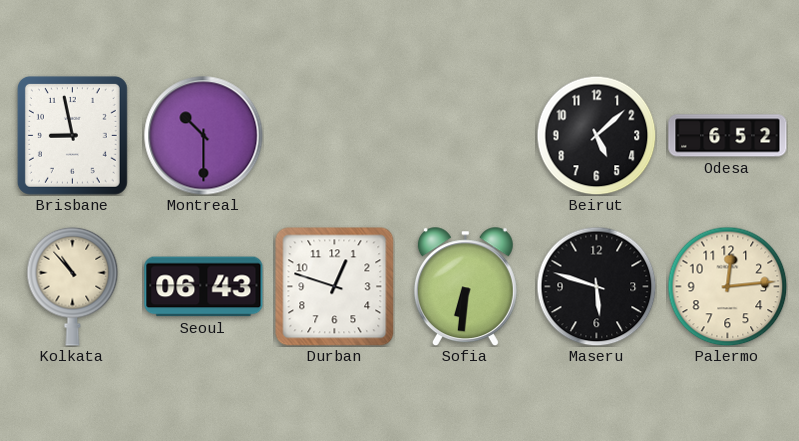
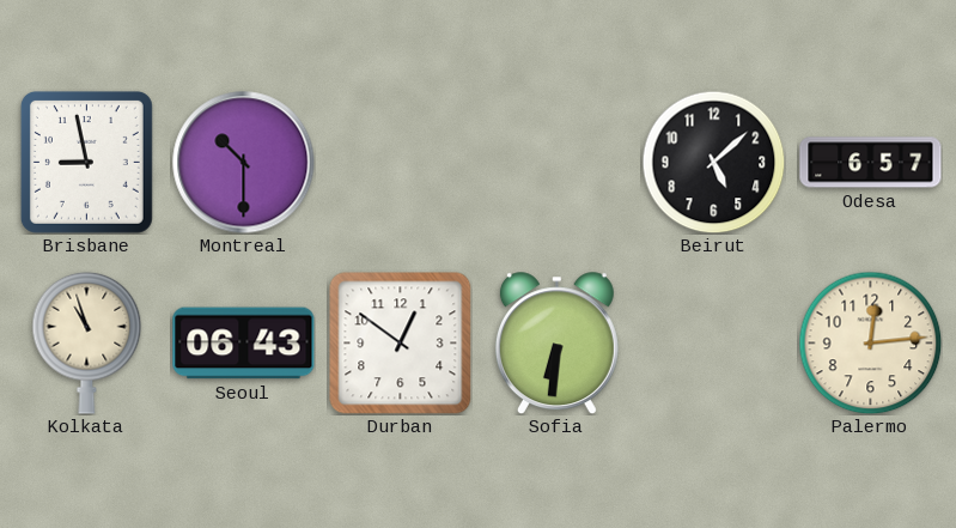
Odesa: 6:52 -> 6:57
Kolkata: 10:53 -> 10:57
Durban: 12:48 -> 12:51
Maseru: 5:48 -> none
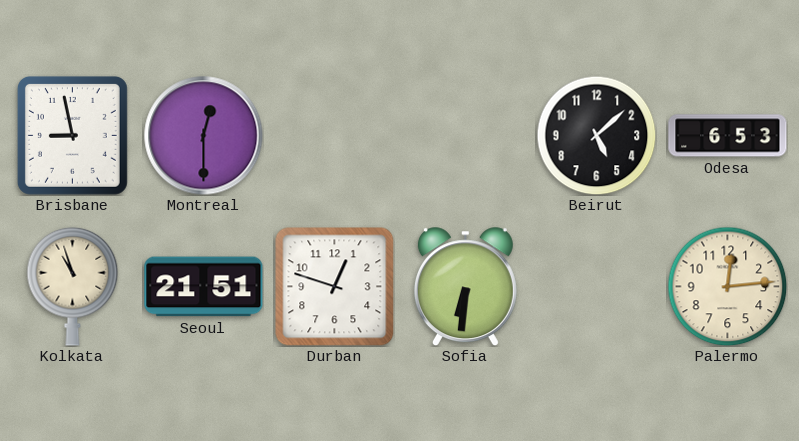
Montreal: 10:30 -> 12:30
Odesa: 6:57 -> 6:53
Seoul: 06:43 -> 21:51
Durban: 12:51 -> 12:48
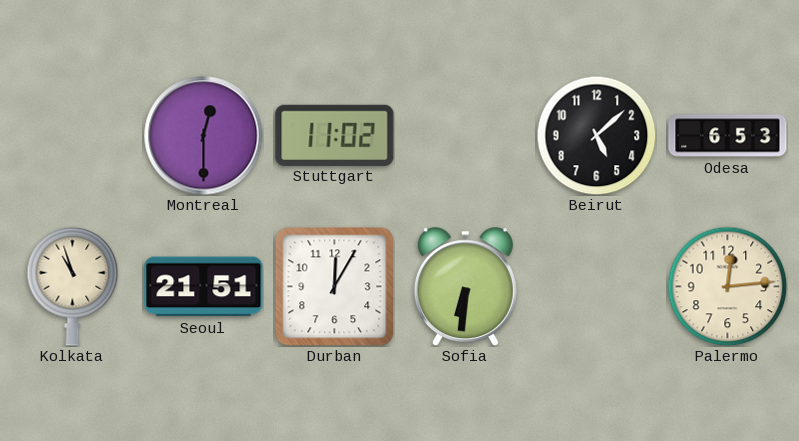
Brisbane: 8:58 -> none
Stuttgart: none -> 11:02
Durban: 12:48 -> 12:05
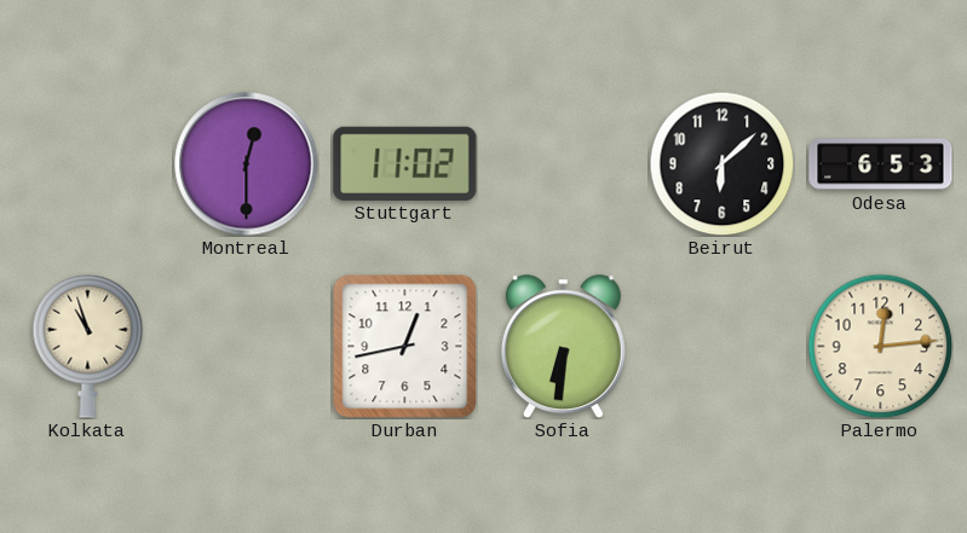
Beirut: 5:08 -> 6:08
Seoul: 21:51 -> none
Durban: 12:05 -> 12:43
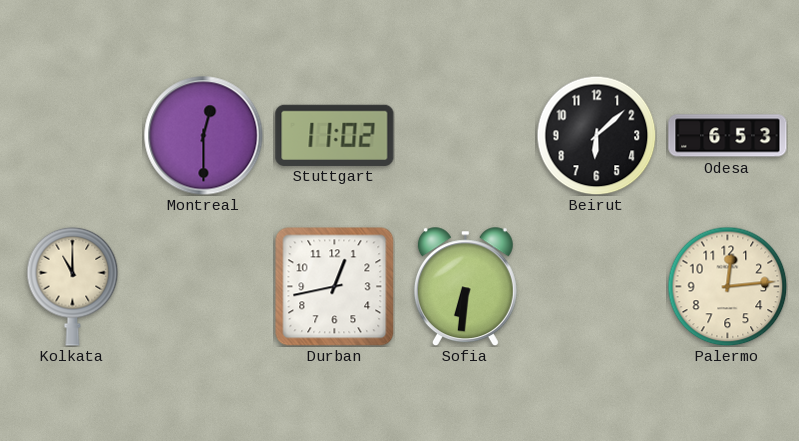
Kolkata: 10:57 -> 11:00
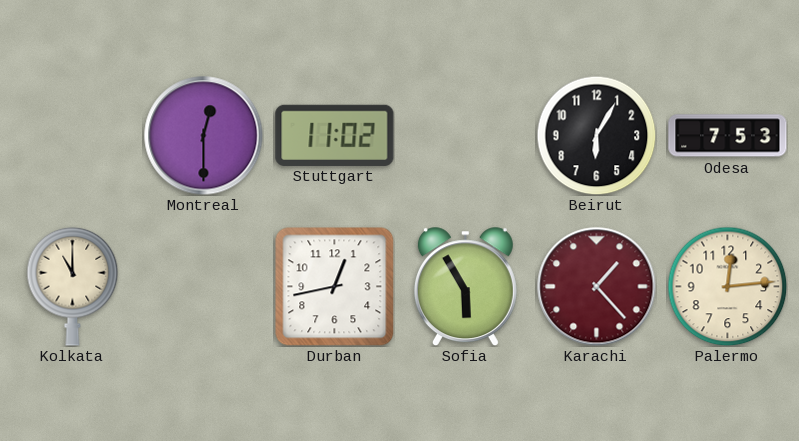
Beirut: 6:08 -> 6:05
Odesa: 6:53 -> 7:53
Sofia: 6:31 -> 5:55
Karachi: none -> 1:23
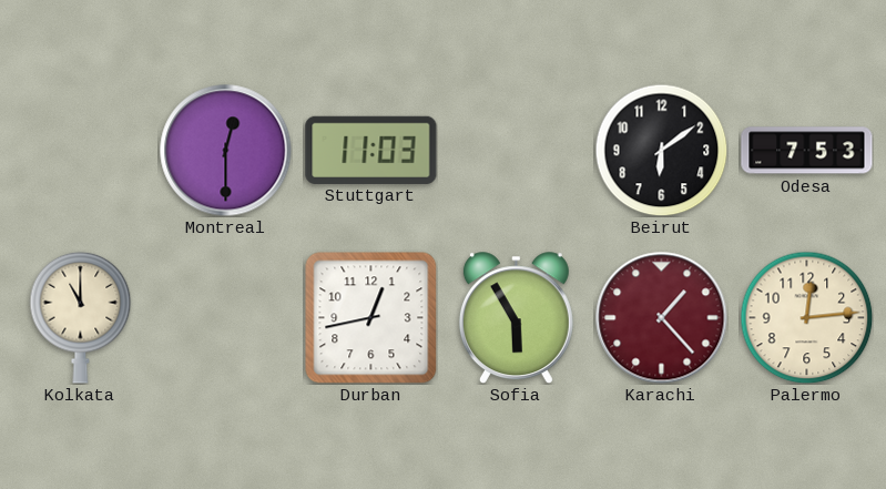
Stuttgart: 11:02 -> 11:03
Beirut: 6:05 -> 6:09
